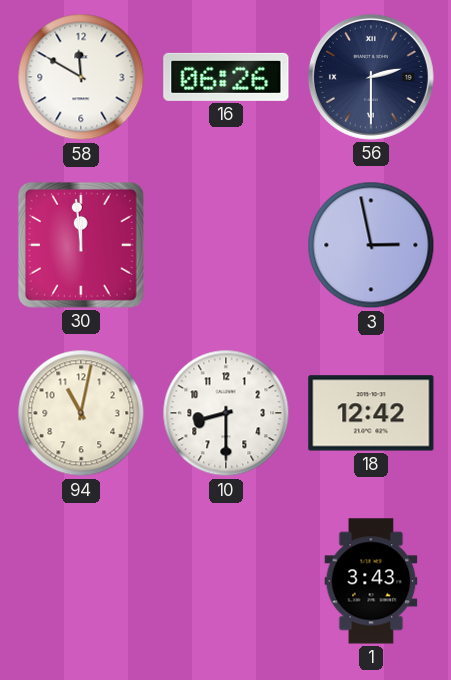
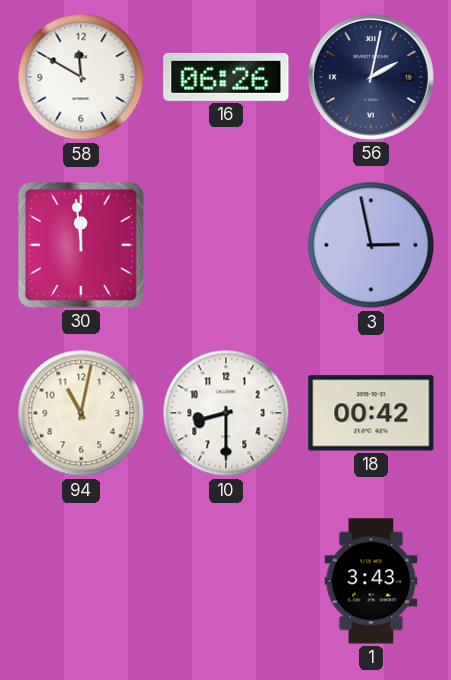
56: 2:30 -> 2:02
18: 12:42 -> 00:42
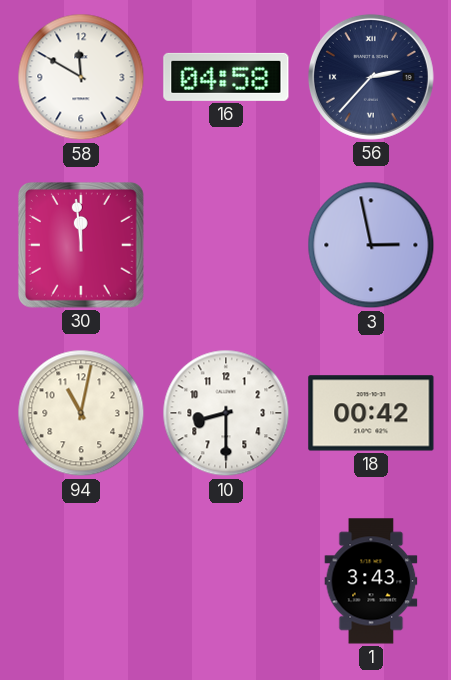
16: 06:26 -> 04:58
56: 2:02 -> 2:37
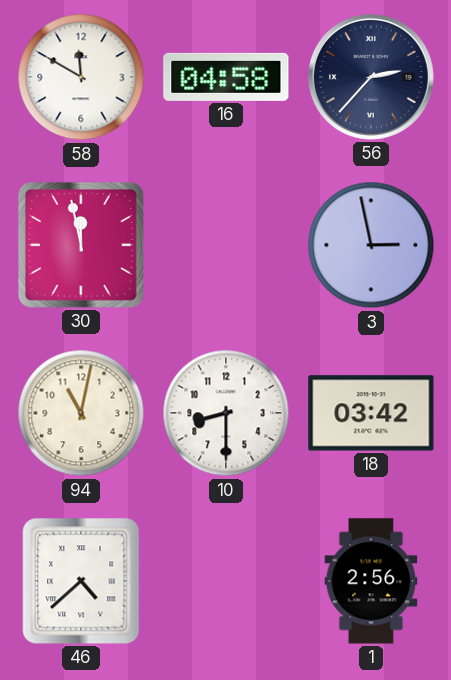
30: 11:59 -> 11:58
18: 00:42 -> 03:42
46: none -> 4:38
1: 3:43 -> 2:56
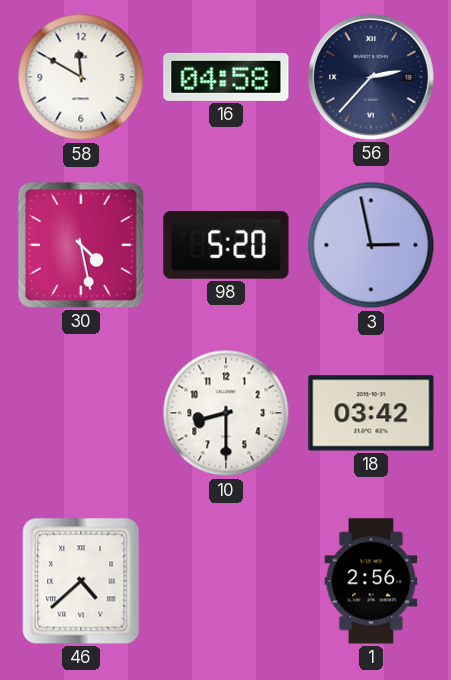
30: 11:58 -> 4:28
98: none -> 5:20
94: 11:02 -> none
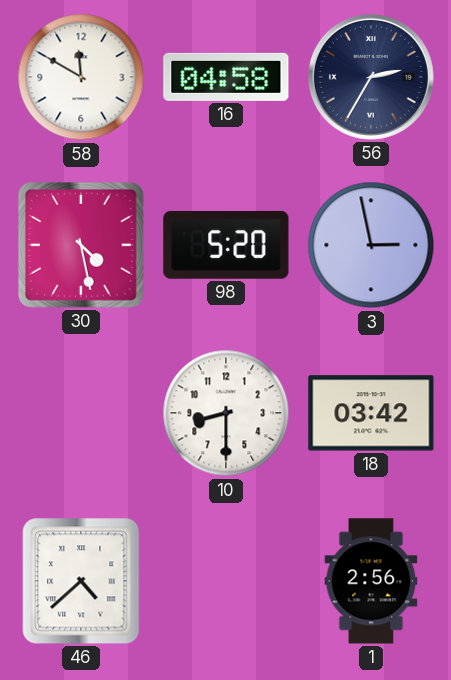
56: 2:37 -> 2:35
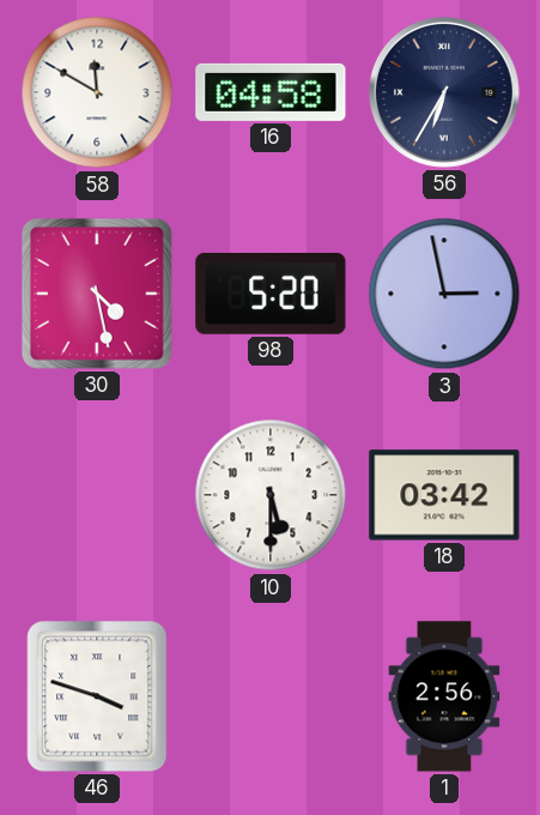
56: 2:35 -> 6:35
10: 8:30 -> 5:30
46: 4:38 -> 3:48
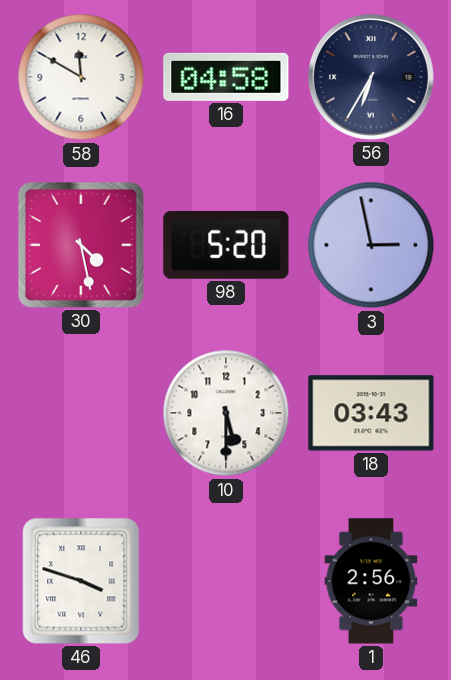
18: 03:42 -> 03:43
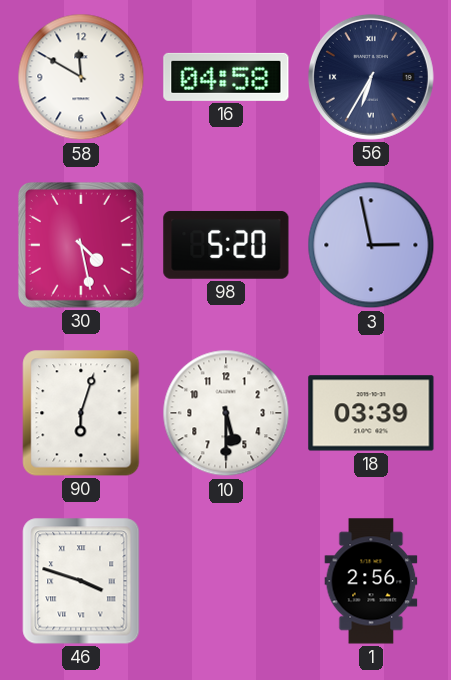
90: none -> 6:03
18: 03:43 -> 03:39
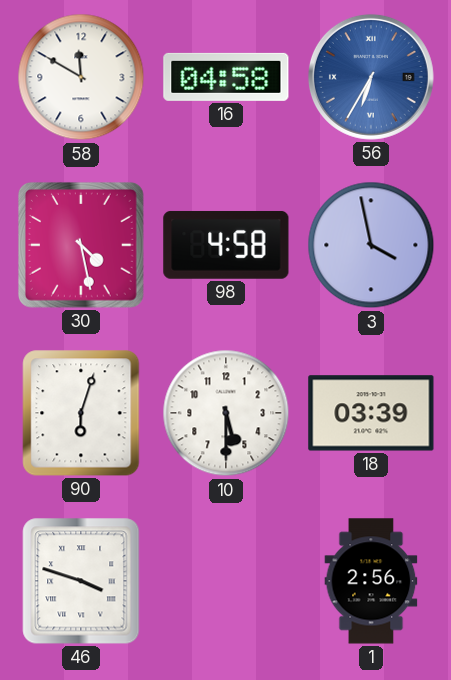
56 dial: navy -> blue
98: 5:20 -> 4:58
3: 2:58 -> 3:58
